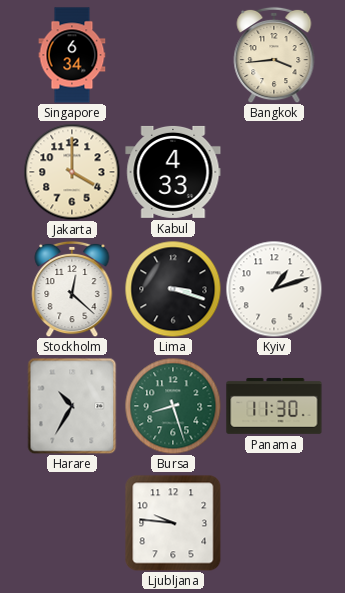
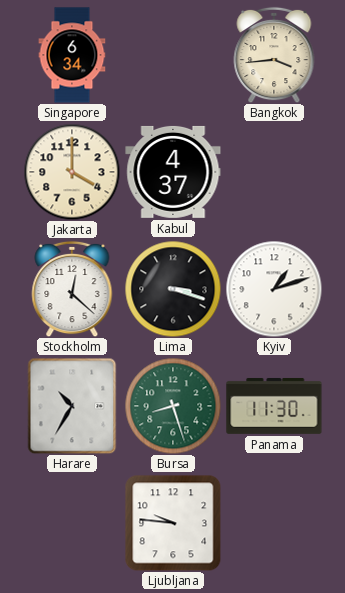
Kabul: 4:33 -> 4:37
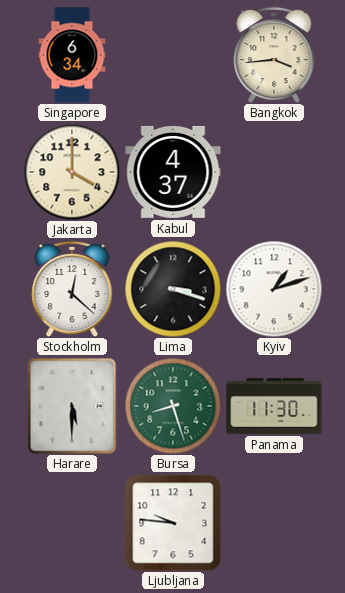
Harare: 10:35 -> 5:30
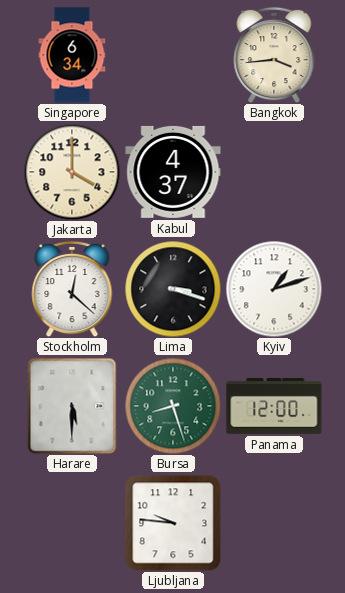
Panama: 11:30 -> 12:00
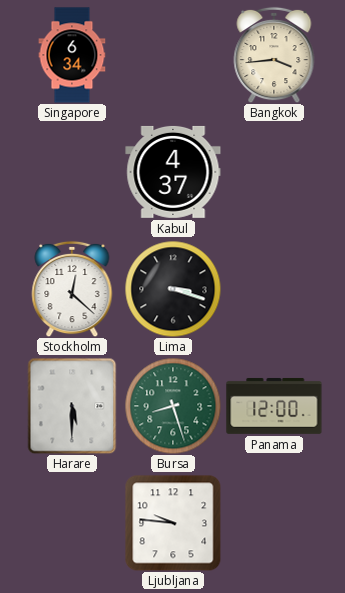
Jakarta: 4:00 -> none
Kyiv: 1:12 -> none
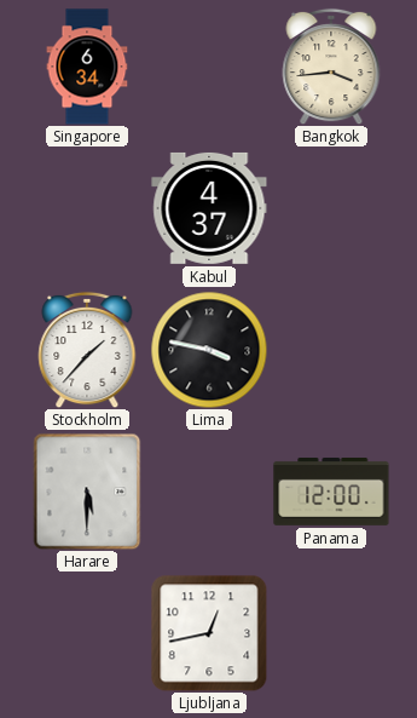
Stockholm: 12:22 -> 1:37
Lima: 3:18 -> 3:47
Bursa: 8:27 -> none
Ljubljana: 9:46 -> 12:43
